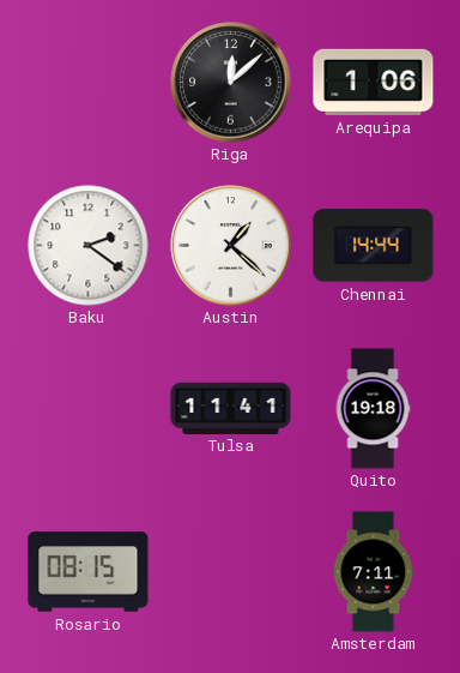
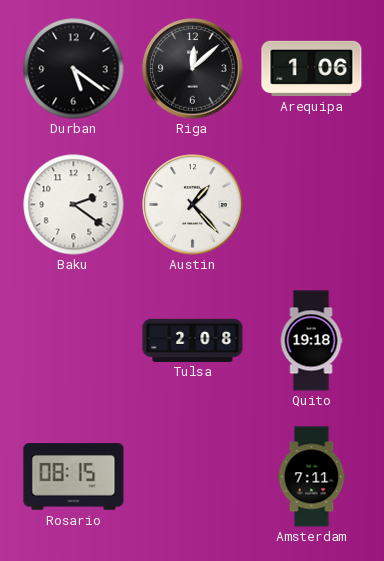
Durban: none -> 5:21
Austin: 1:22 -> 1:23
Chennai: 14:44 -> none
Tulsa: 11:41 -> 2:08
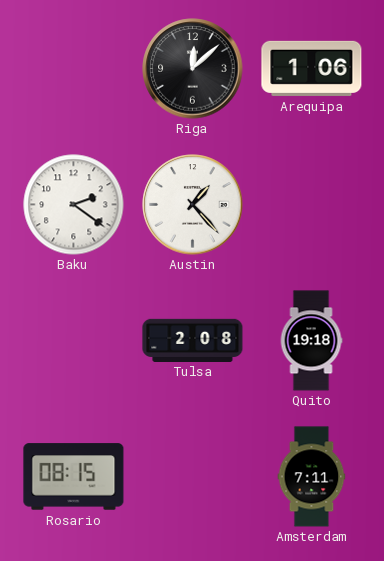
Durban: 5:21 -> none
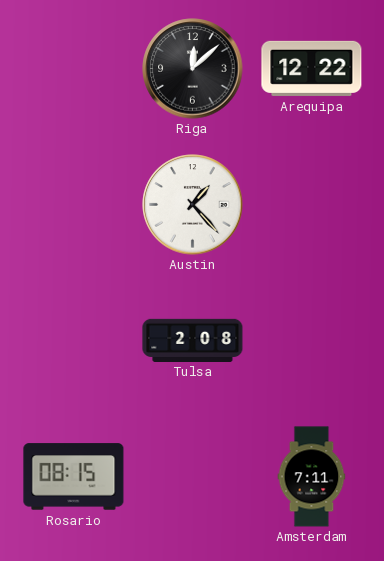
Arequipa: 1:06 -> 12:22
Baku: 2:21 -> none
Quito: 19:18 -> none
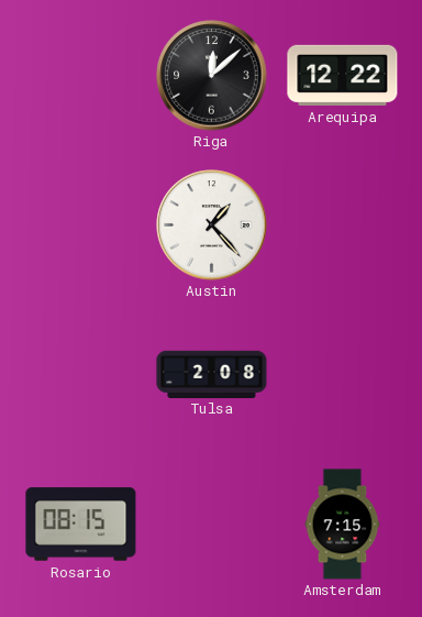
Amsterdam: 7:11 -> 7:15
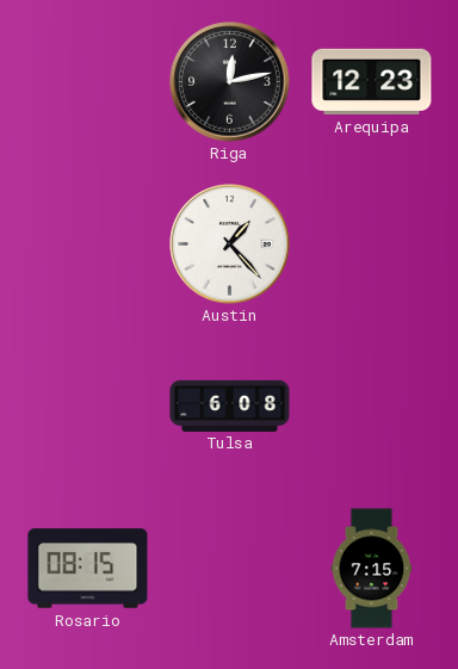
Riga: 12:08 -> 12:13
Arequipa: 12:22 -> 12:23
Tulsa: 2:08 -> 6:08
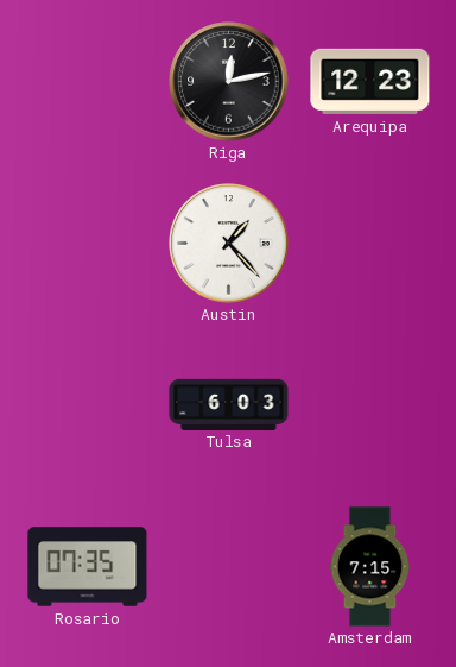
Tulsa: 6:08 -> 6:03
Rosario: 08:15 -> 07:35
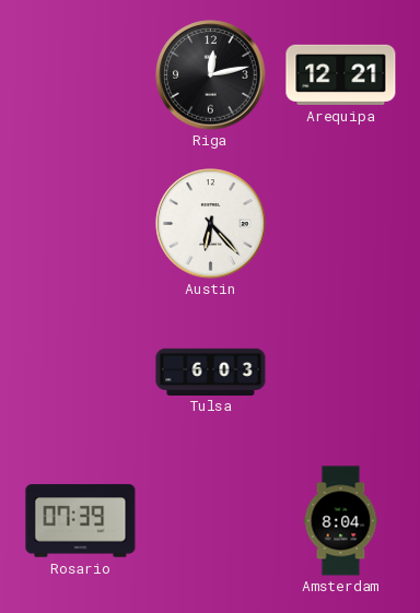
Arequipa: 12:23 -> 12:21
Austin: 1:23 -> 6:23
Rosario: 07:35 -> 07:39
Amsterdam: 7:15 -> 8:04
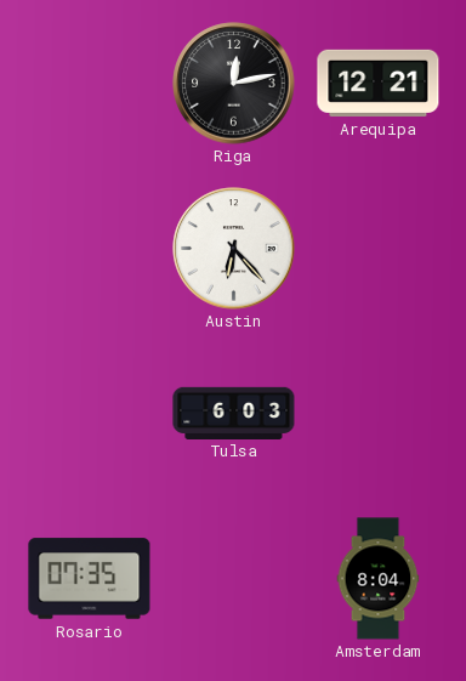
Rosario: 07:39 -> 07:35
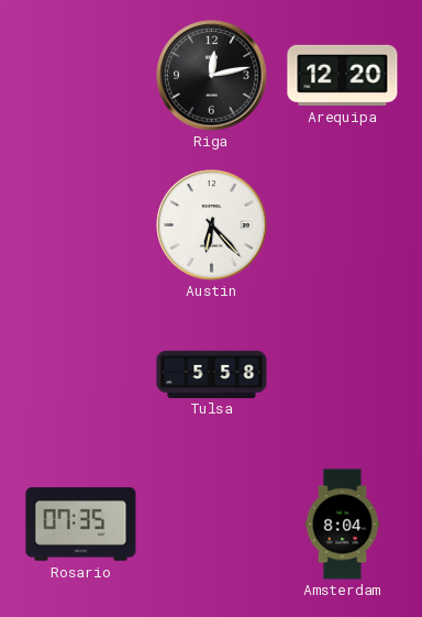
Arequipa: 12:21 -> 12:20
Tulsa: 6:03 -> 5:58
